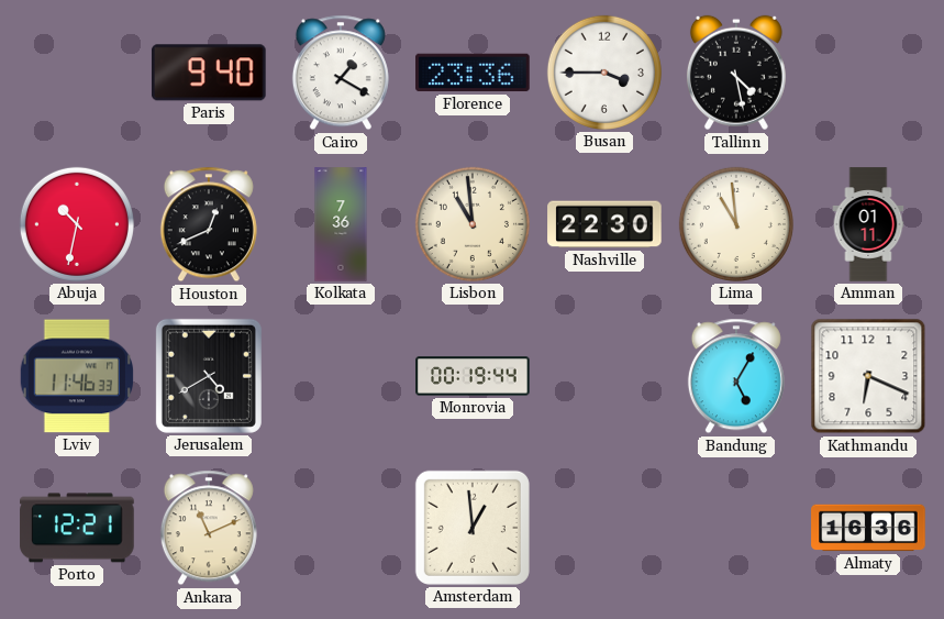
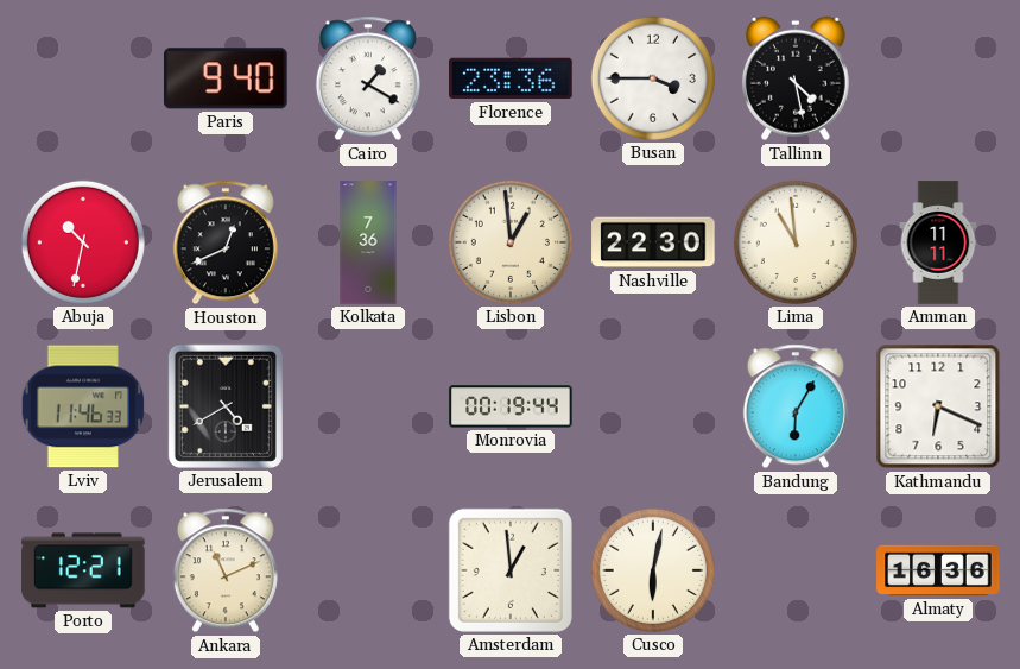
Lisbon: 10:59 -> 12:59
Amman: 01:11 -> 11:11
Bandung: 5:05 -> 6:05
Cusco: none -> 6:02
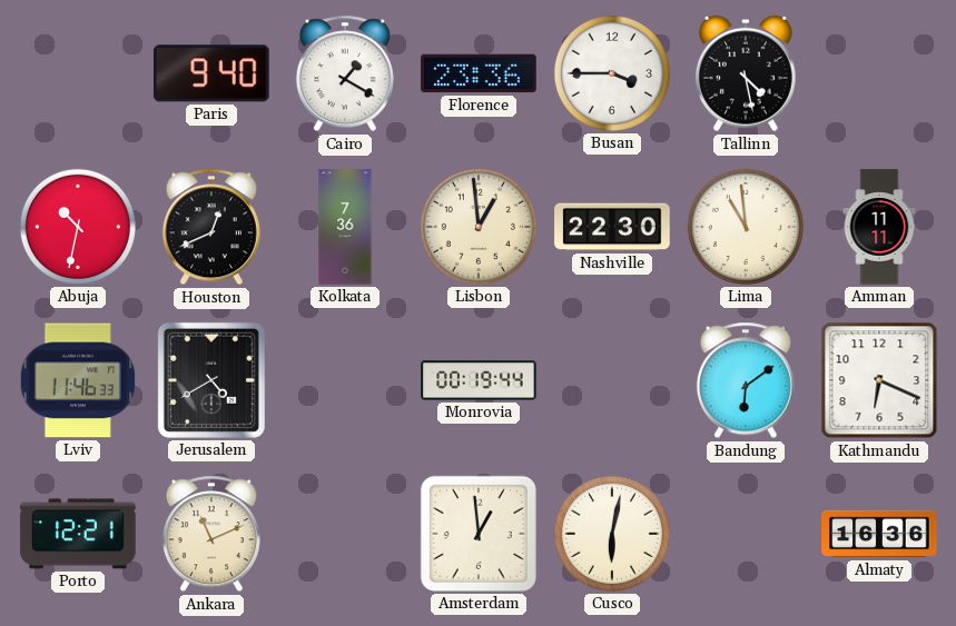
Bandung: 6:05 -> 6:09
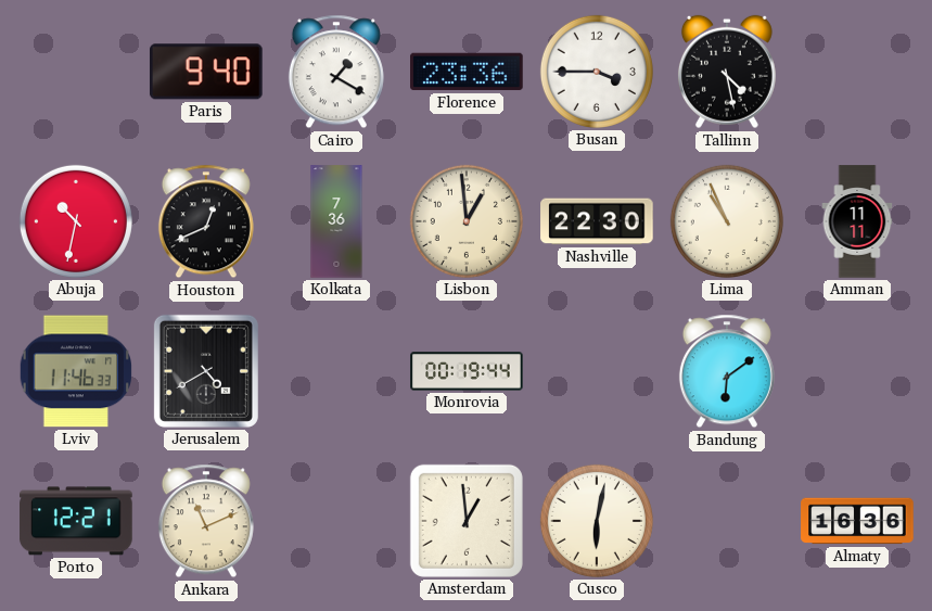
Lima: 10:59 -> 10:56
Kathmandu: 6:19 -> none
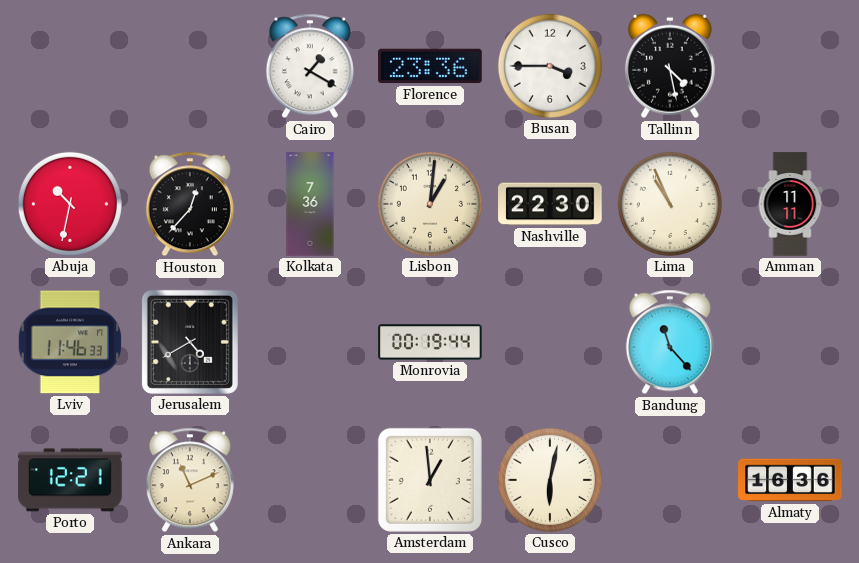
Paris: 9:40 -> none
Houston: 12:41 -> 12:37
Lisbon: 12:59 -> 1:01
Bandung: 6:09 -> 11:23
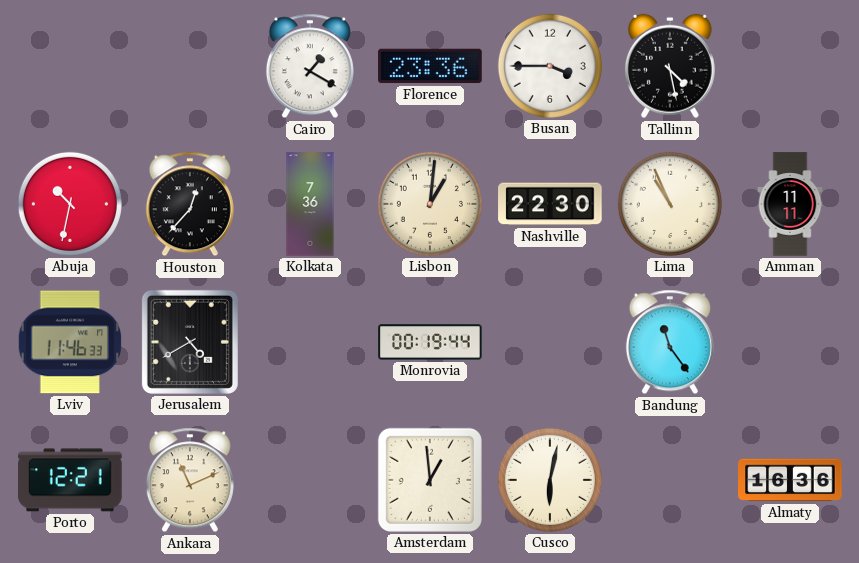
Bandung: 11:23 -> 11:24
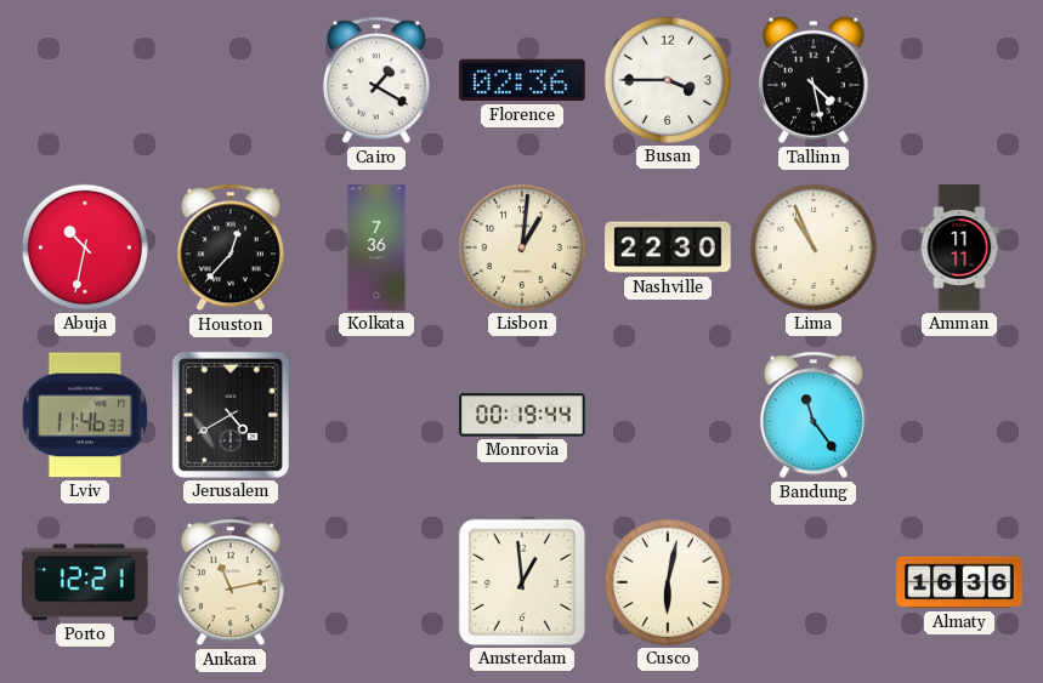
Florence: 23:36 -> 02:36
Ankara: 11:11 -> 11:13
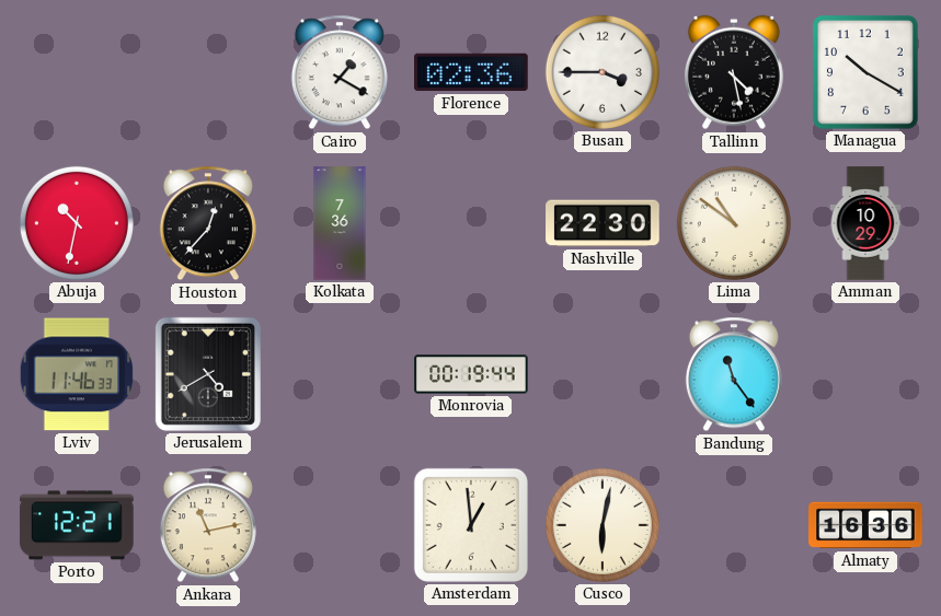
Managua: none -> 10:20
Lisbon: 1:01 -> none
Lima: 10:56 -> 10:51
Amman: 11:11 -> 10:29
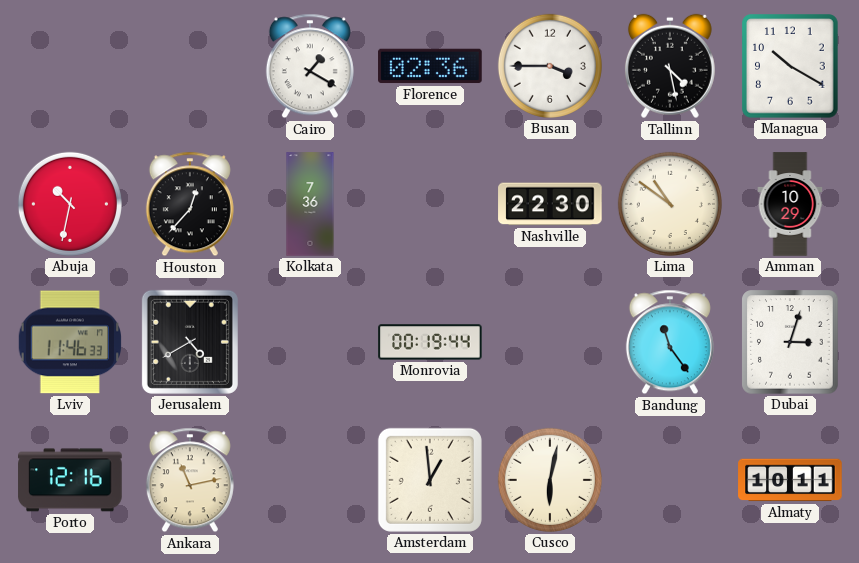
Dubai: none -> 3:03
Porto: 12:21 -> 12:16
Almaty: 16:36 -> 10:11
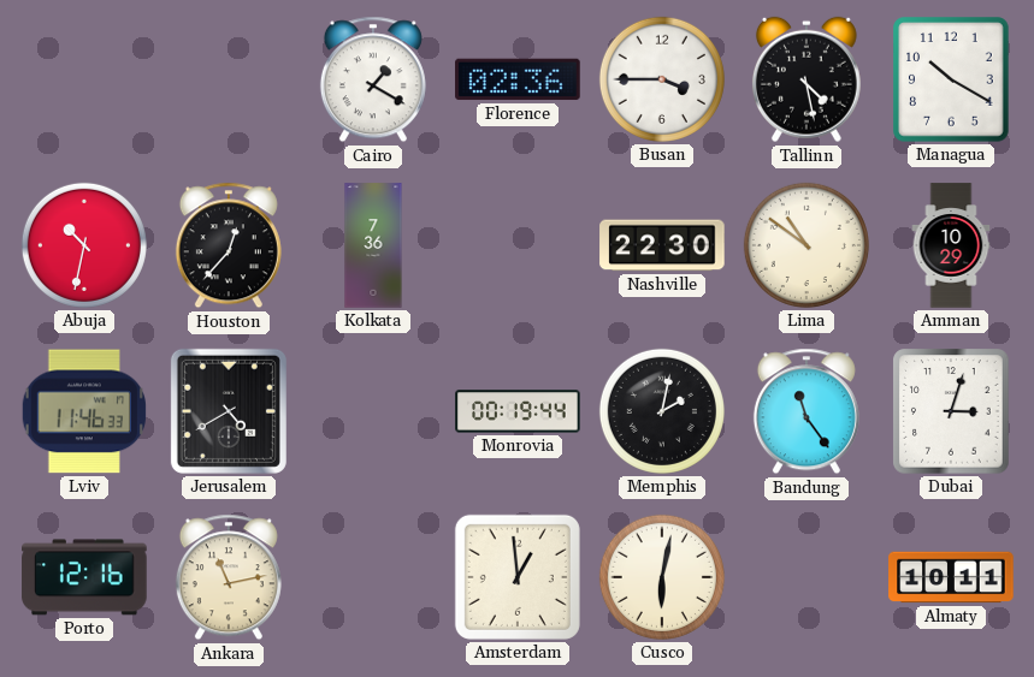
Memphis: none -> 2:02
